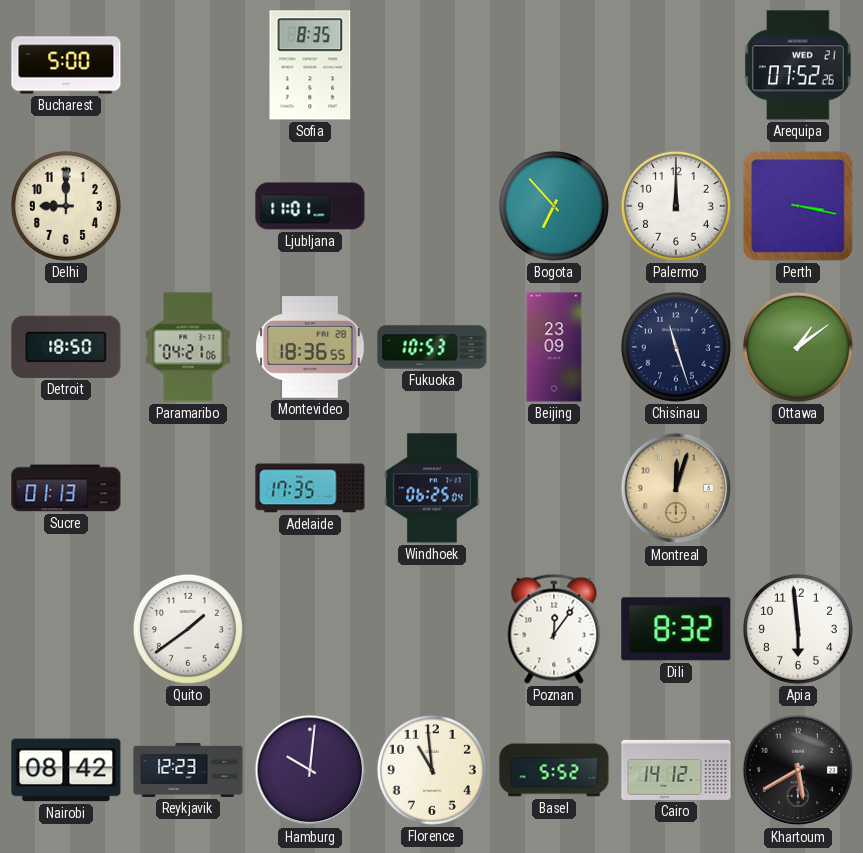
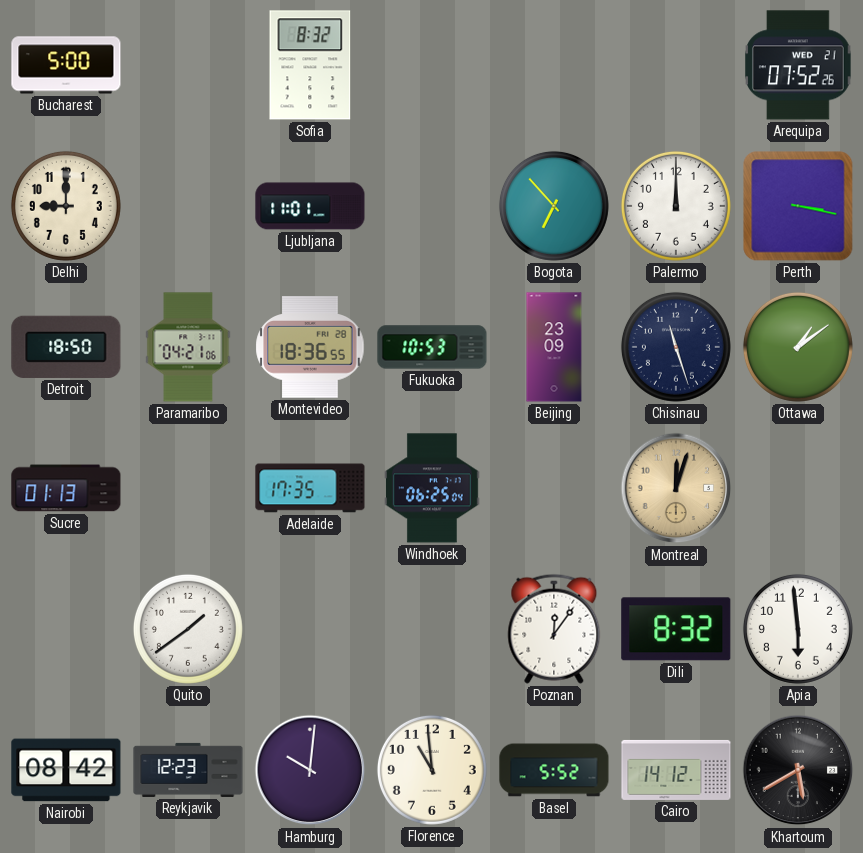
Sofia: 8:35 -> 8:32
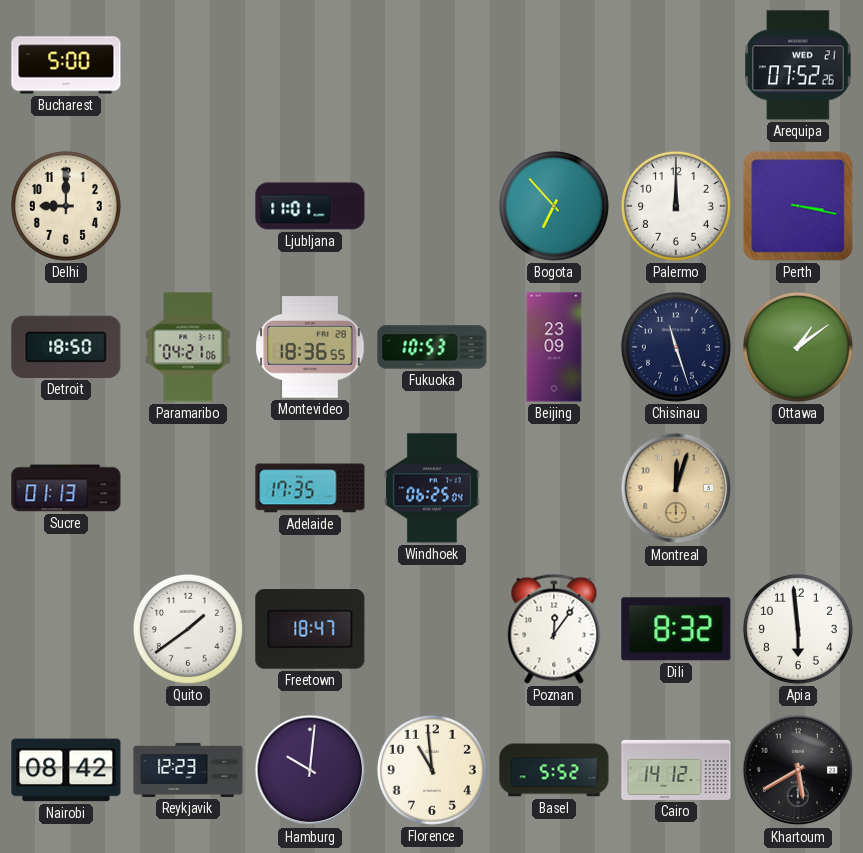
Sofia: 8:32 -> none
Freetown: none -> 18:47
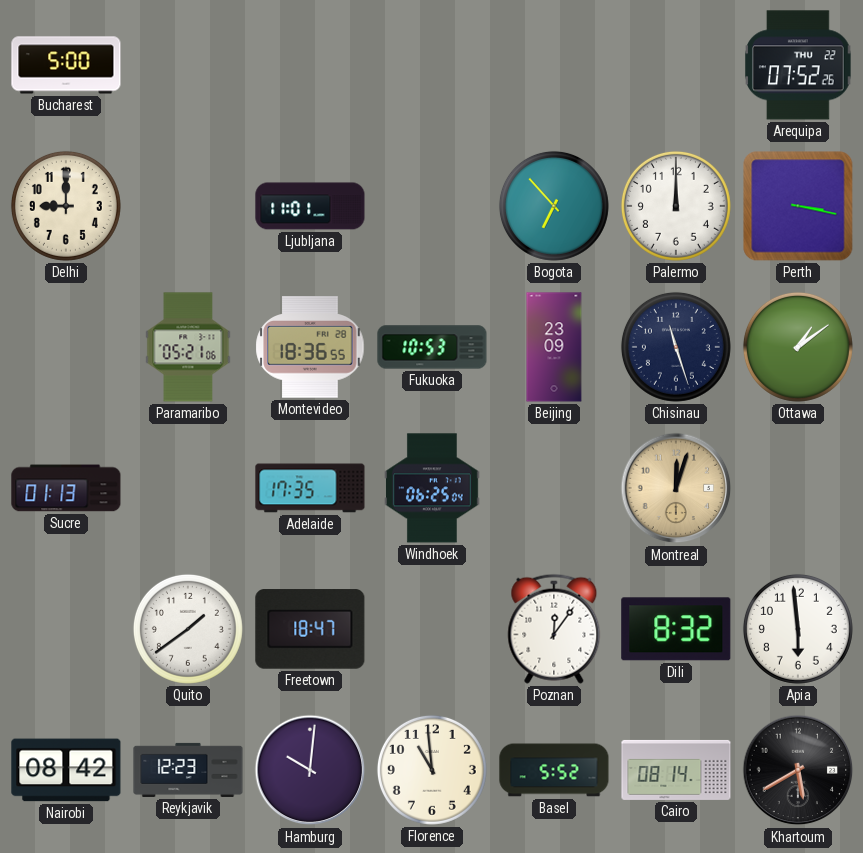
Arequipa date: WED 21 -> THU 22
Detroit: 18:50 -> none
Paramaribo: 04:21 -> 05:21
Cairo: 14:12 -> 08:14
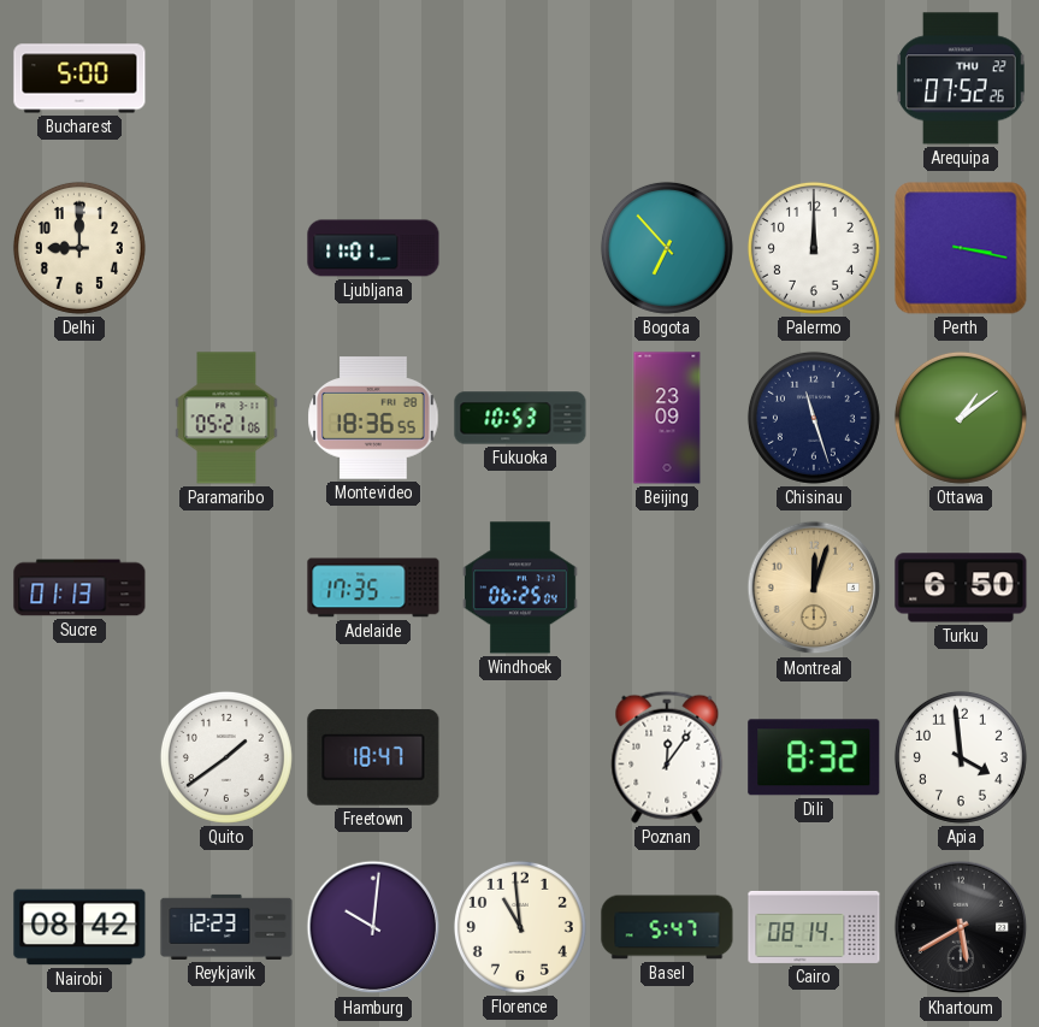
Turku: none -> 6:50
Apia: 5:59 -> 3:59
Basel: 5:52 -> 5:47
